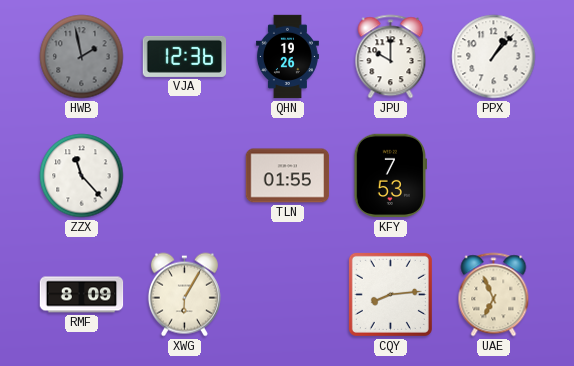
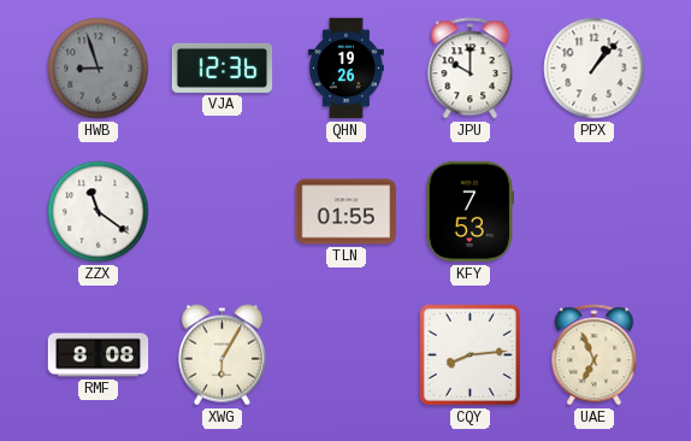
HWB: 1:58 -> 8:57
ZZX: 11:23 -> 11:21
RMF: 8:09 -> 8:08
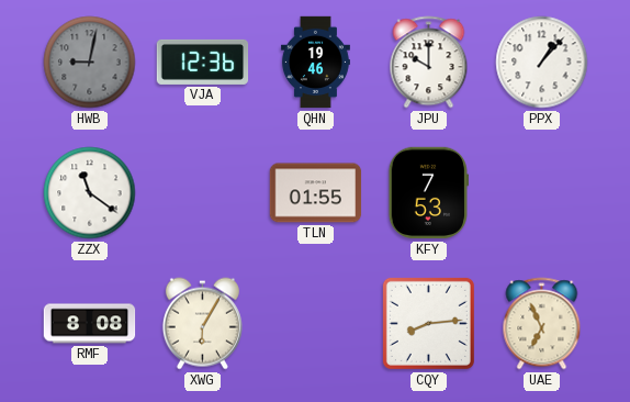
HWB: 8:57 -> 9:02
QHN: 19:26 -> 19:46
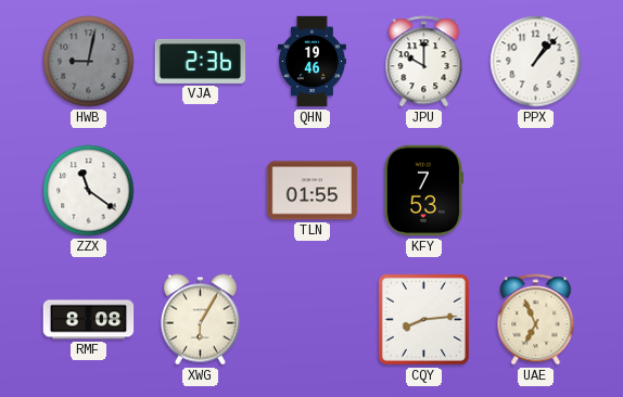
VJA: 12:36 -> 2:36
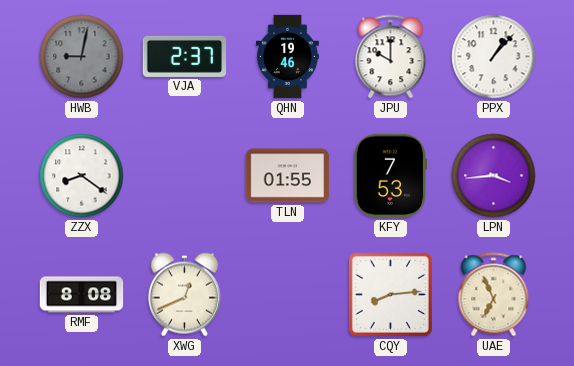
VJA: 2:36 -> 2:37
ZZX: 11:21 -> 8:21
LPN: none -> 3:44
XWG: 6:05 -> 12:41
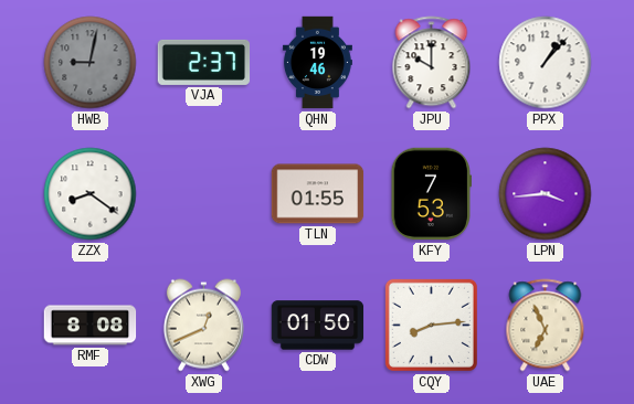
CDW: none -> 01:50
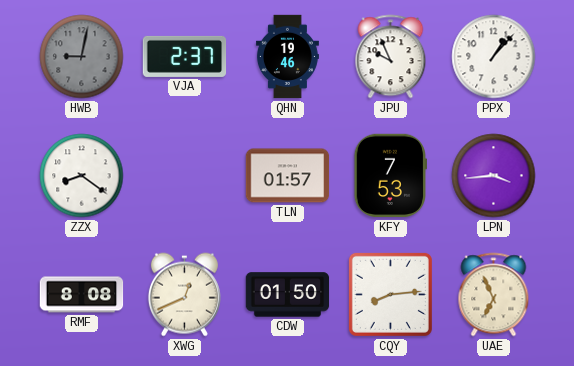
JPU: 10:00 -> 9:56
TLN: 01:55 -> 01:57
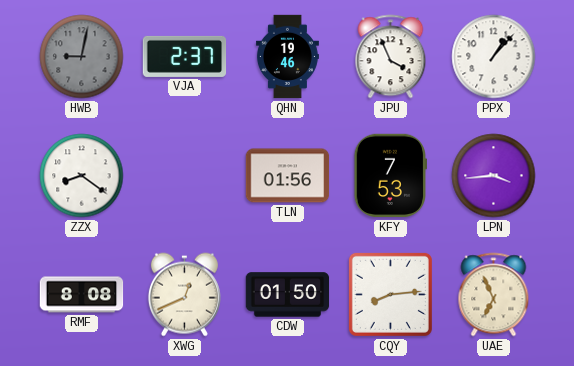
JPU: 9:56 -> 3:56
TLN: 01:57 -> 01:56
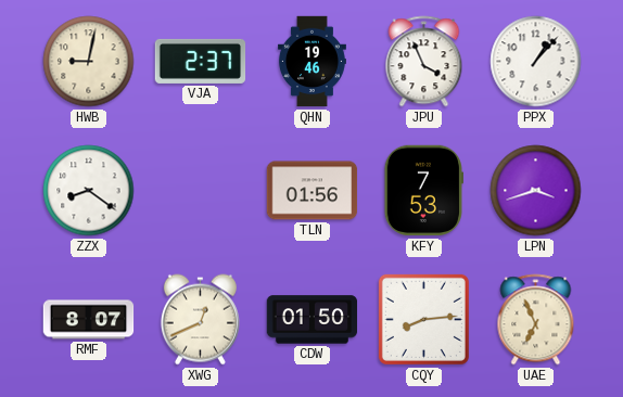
HWB dial: grey -> cream
LPN: 3:44 -> 3:42
RMF: 8:08 -> 8:07
